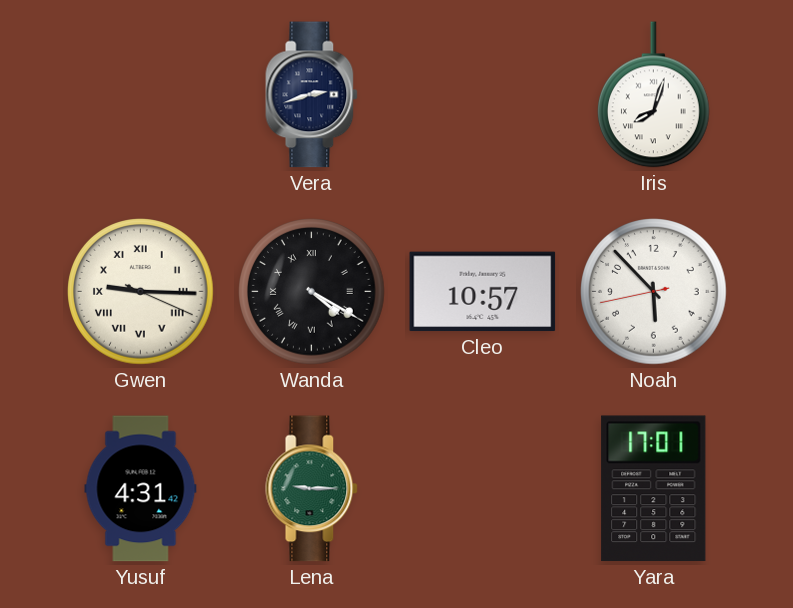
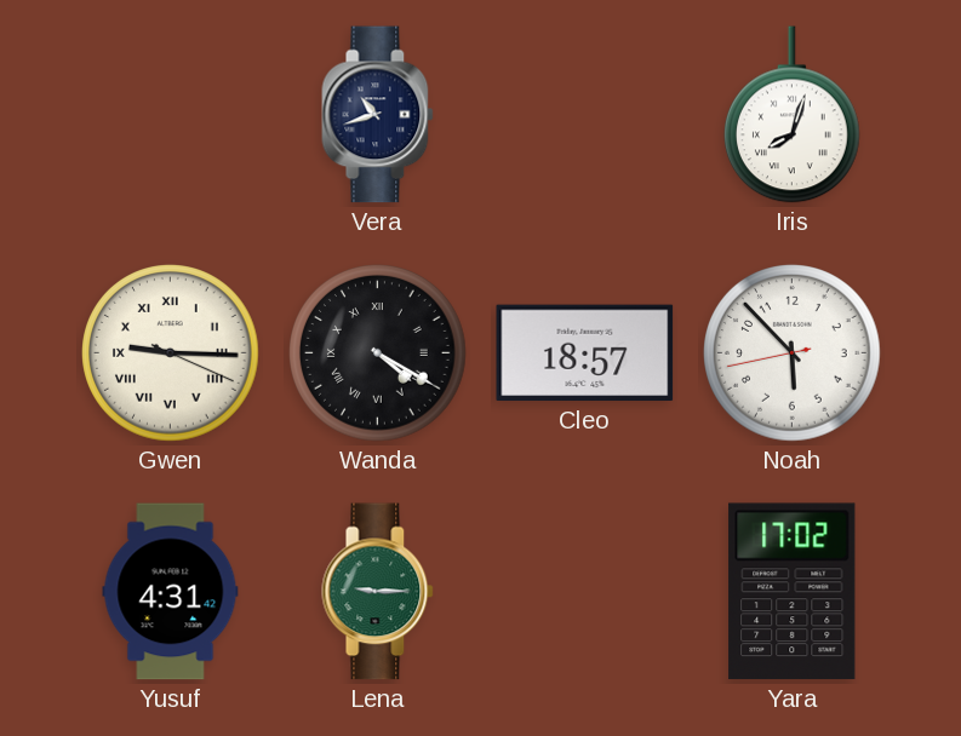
Vera: 2:42 -> 10:42
Cleo: 10:57 -> 18:57
Yara: 17:01 -> 17:02
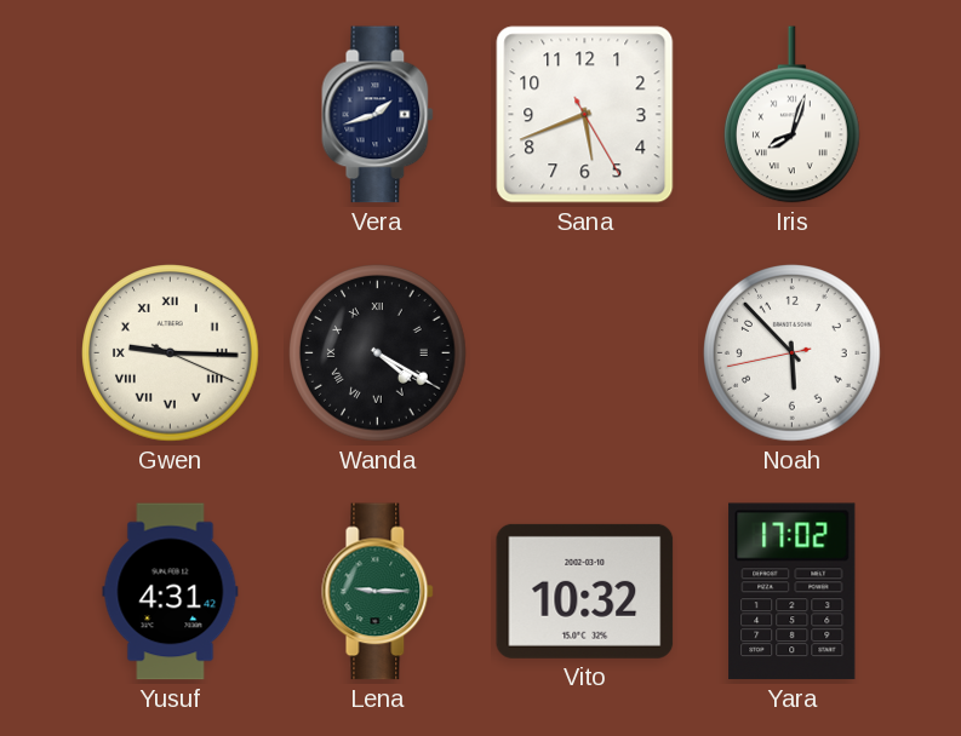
Vera: 10:42 -> 1:42
Sana: none -> 5:41
Cleo: 18:57 -> none
Vito: none -> 10:32
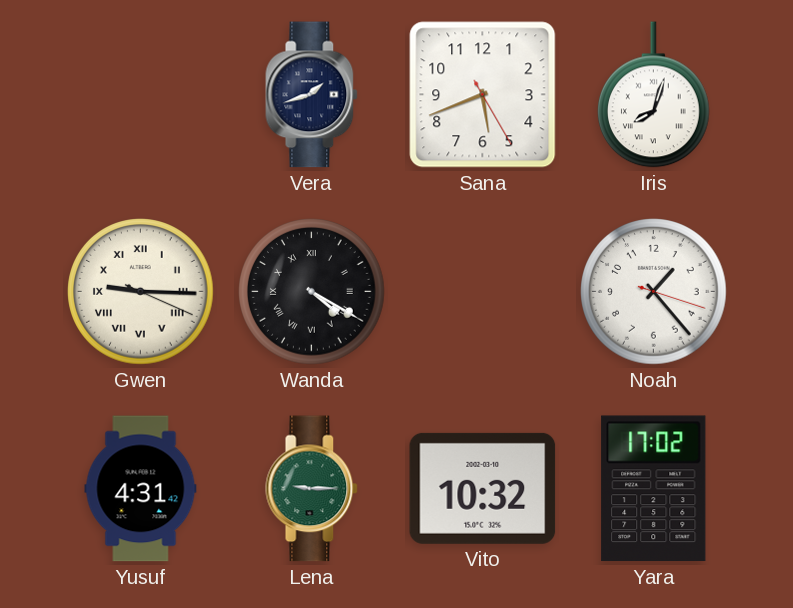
Noah: 5:52 -> 1:23
